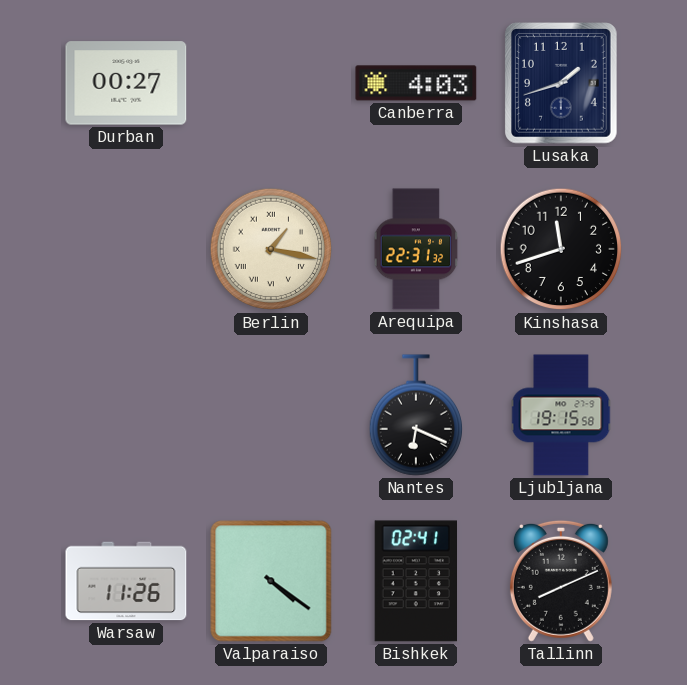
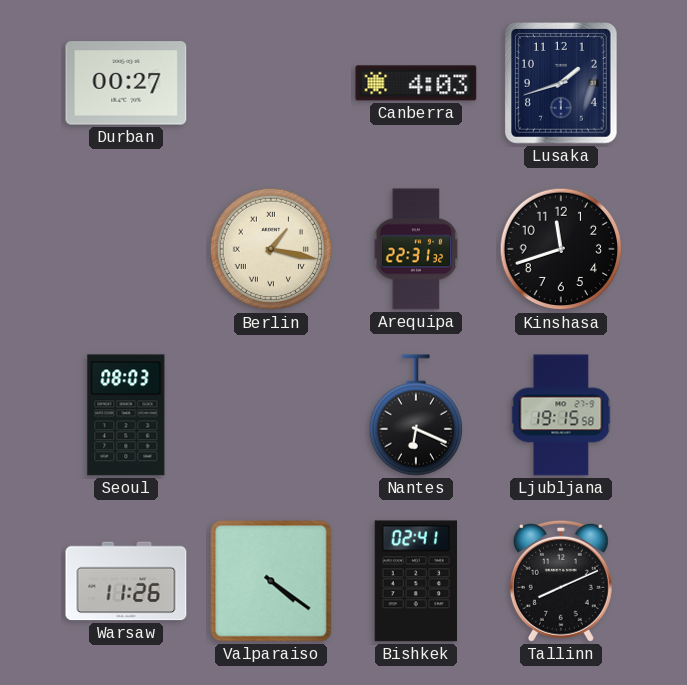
Seoul: none -> 08:03
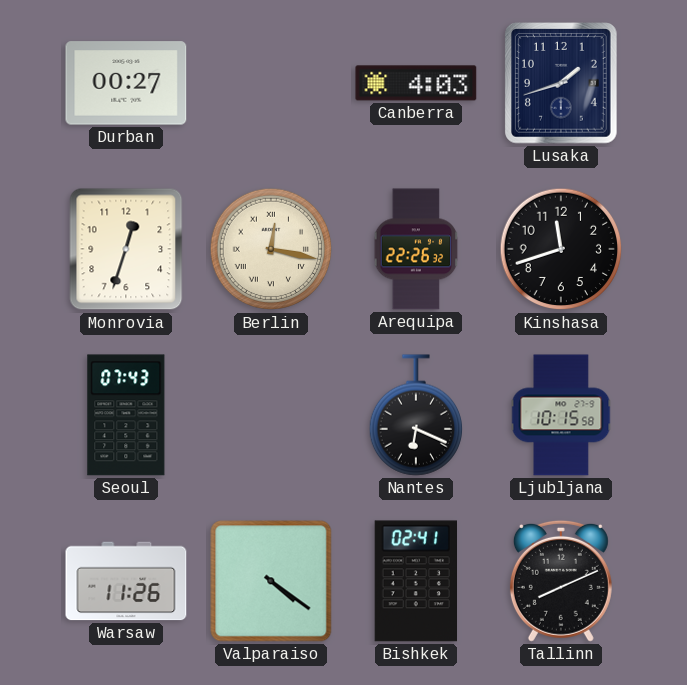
Monrovia: none -> 12:33
Berlin: 1:17 -> 12:17
Arequipa: 22:31 -> 22:26
Seoul: 08:03 -> 07:43
Ljubljana: 19:15 -> 10:15
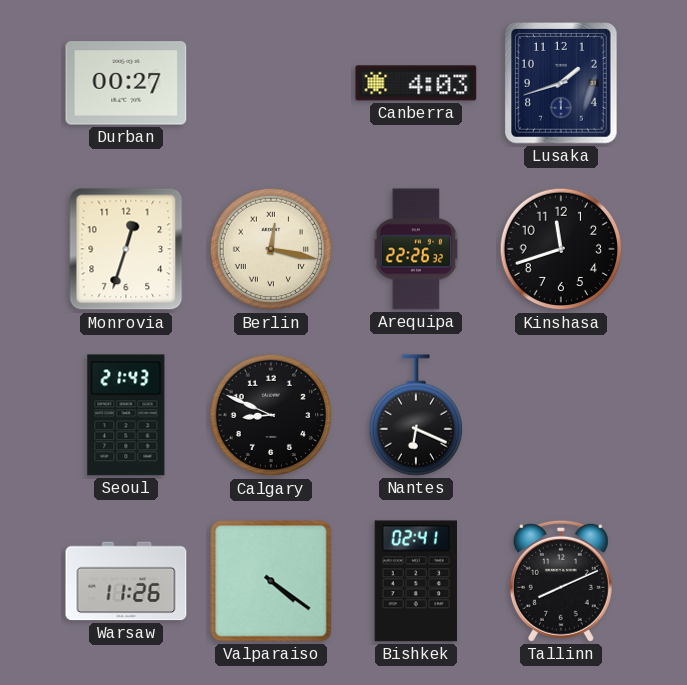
Seoul: 07:43 -> 21:43
Calgary: none -> 8:49
Ljubljana: 10:15 -> none
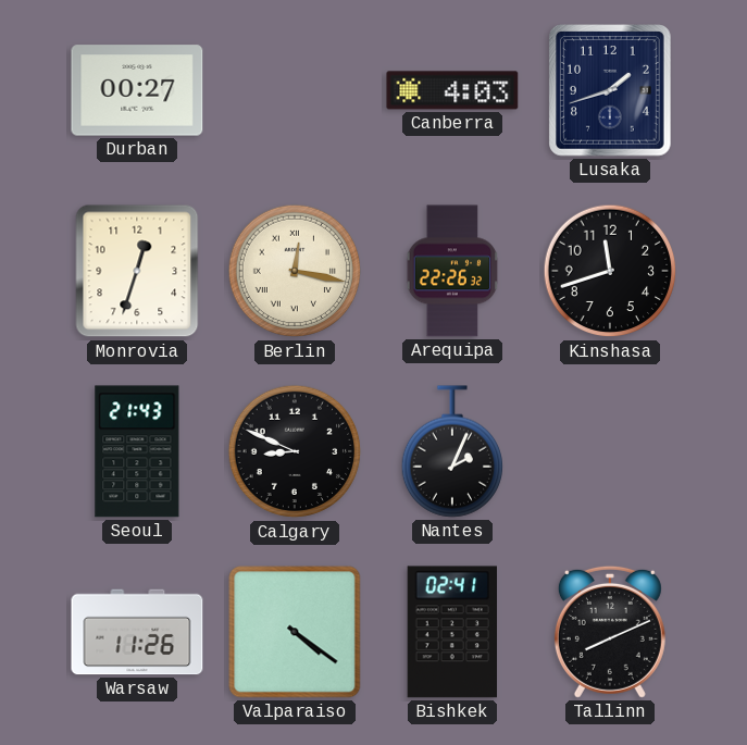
Nantes: 6:19 -> 2:04
